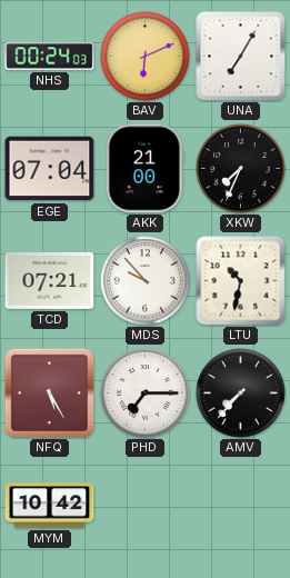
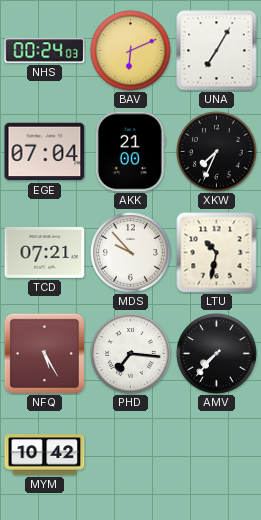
PHD: 7:15 -> 7:16
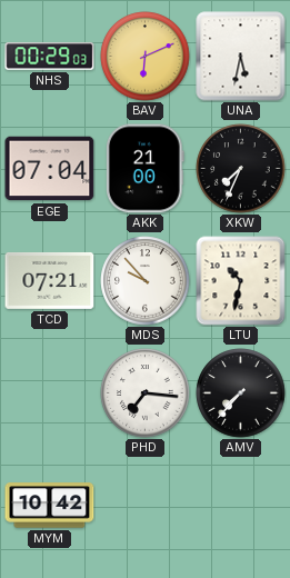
NHS: 00:24 -> 00:29
UNA: 7:05 -> 5:32
NFQ: 5:25 -> none
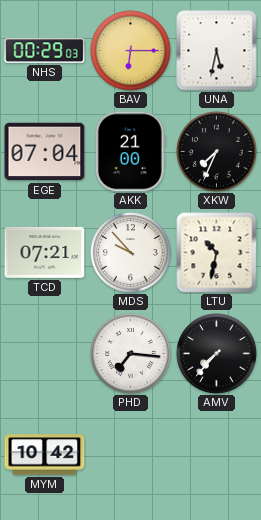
BAV: 6:11 -> 6:15
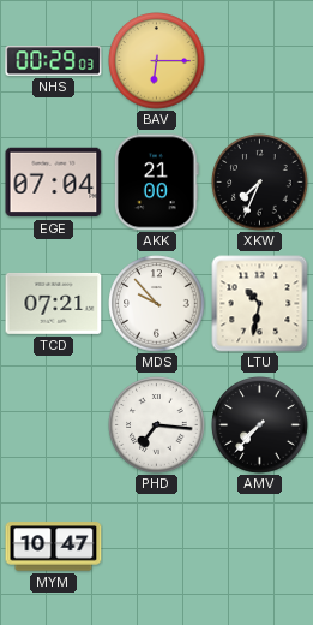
UNA: 5:32 -> none
MYM: 10:42 -> 10:47
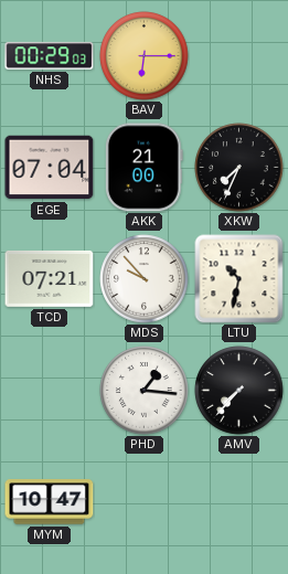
PHD: 7:16 -> 1:16
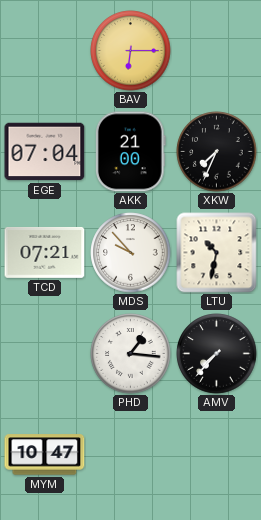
NHS: 00:29 -> none
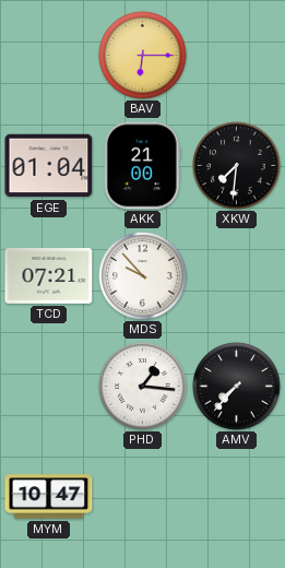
EGE: 07:04 -> 01:04
XKW: 7:34 -> 7:31
LTU: 10:32 -> none
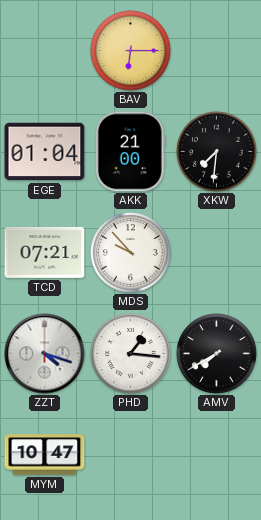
ZZT: none -> 4:18
AMV: 7:37 -> 7:40
